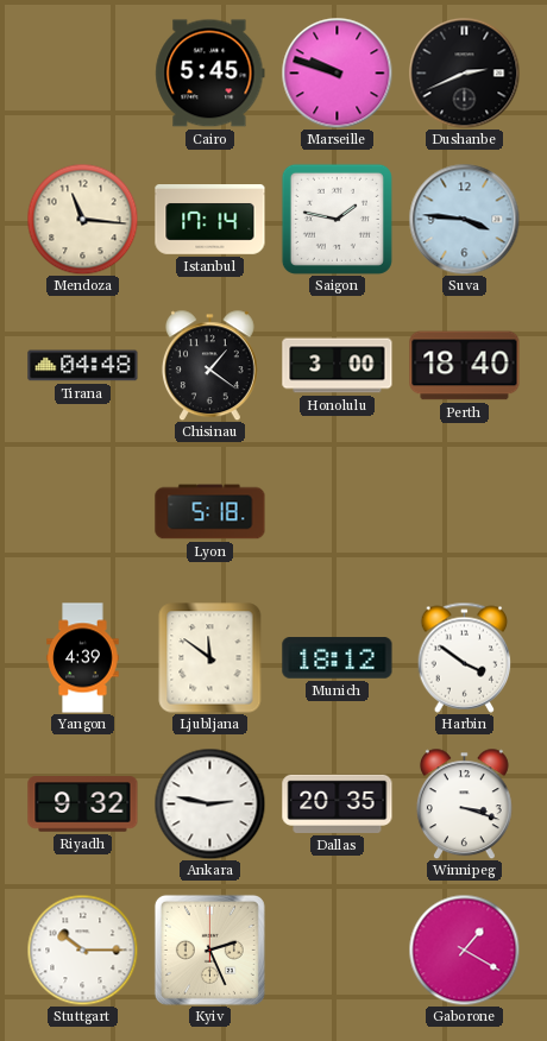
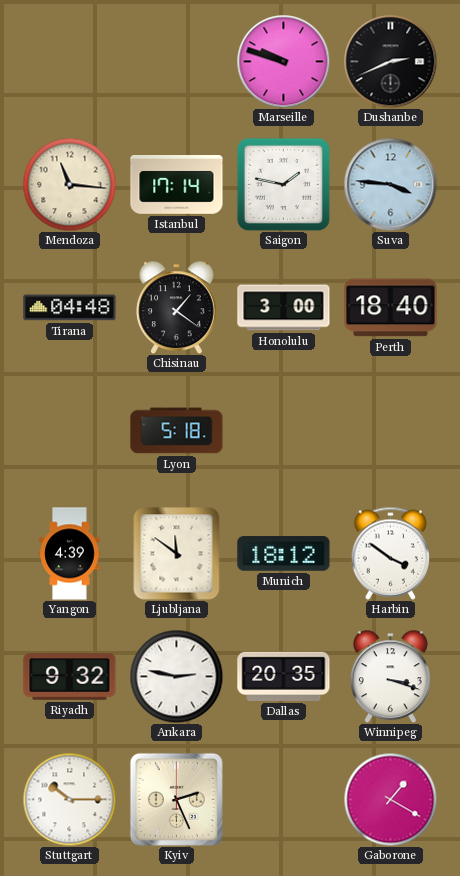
Cairo: 5:45 -> none
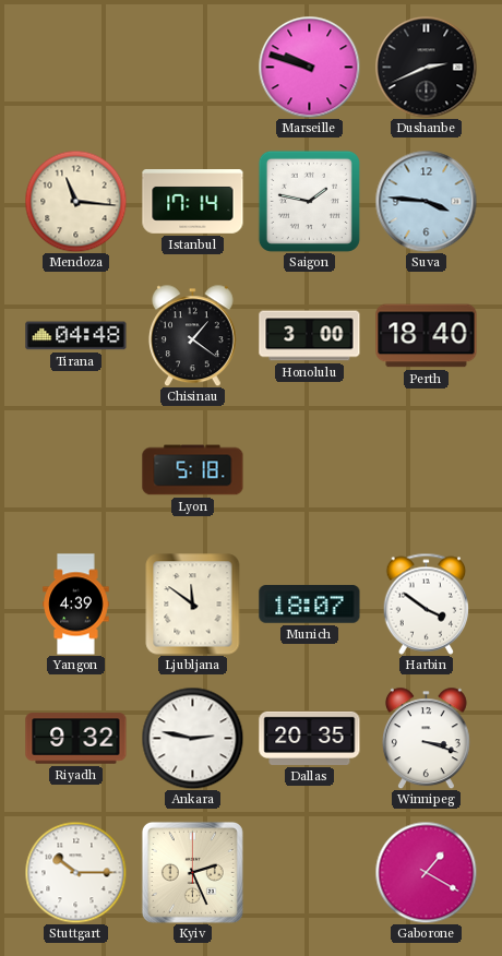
Munich: 18:12 -> 18:07
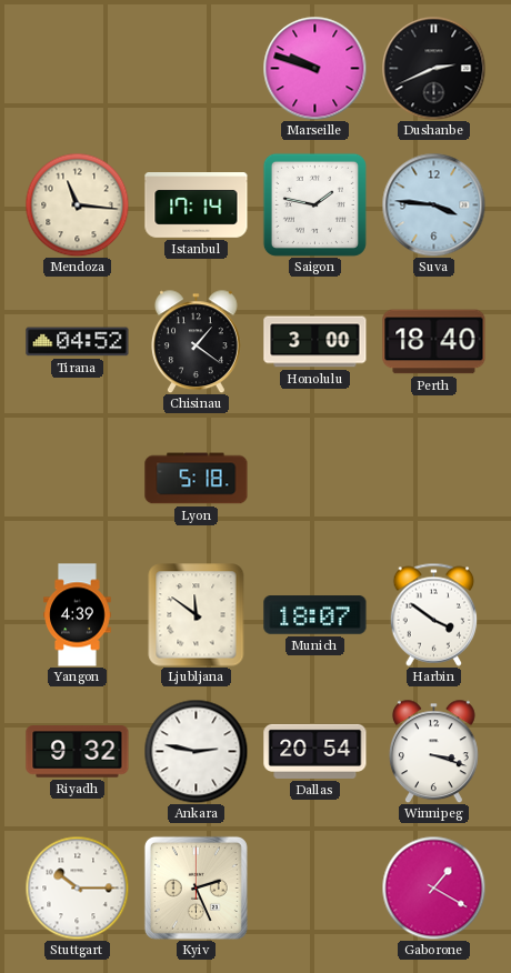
Tirana: 04:48 -> 04:52
Dallas: 20:35 -> 20:54
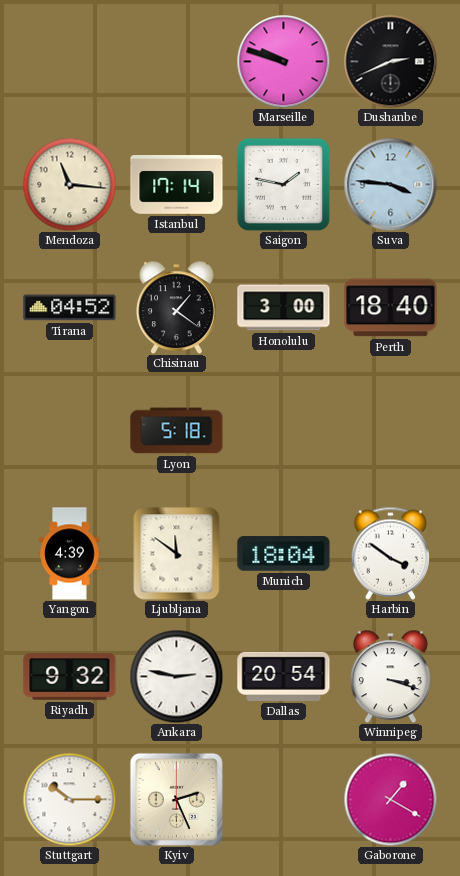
Munich: 18:07 -> 18:04
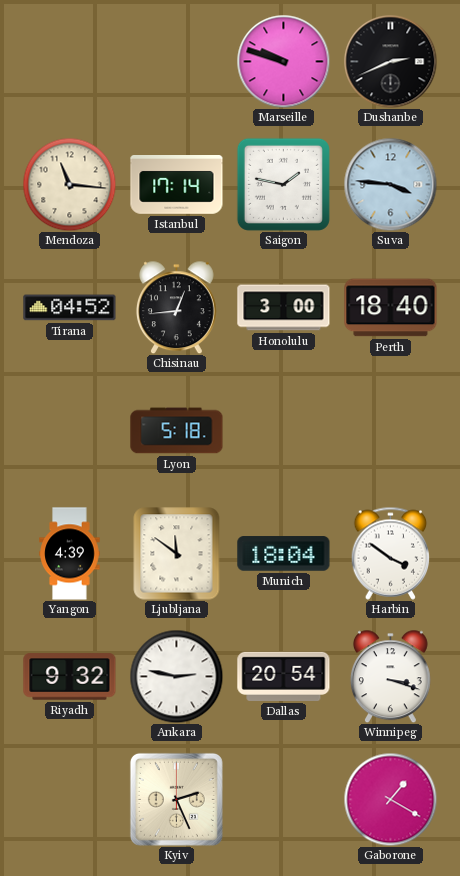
Chisinau: 1:21 -> 12:44
Stuttgart: 10:15 -> none
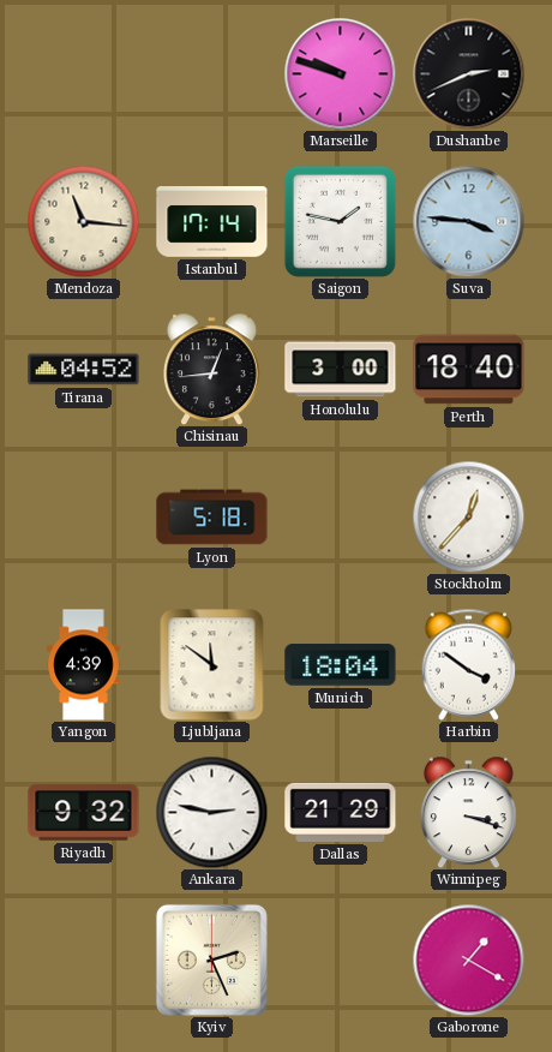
Stockholm: none -> 12:37
Dallas: 20:54 -> 21:29
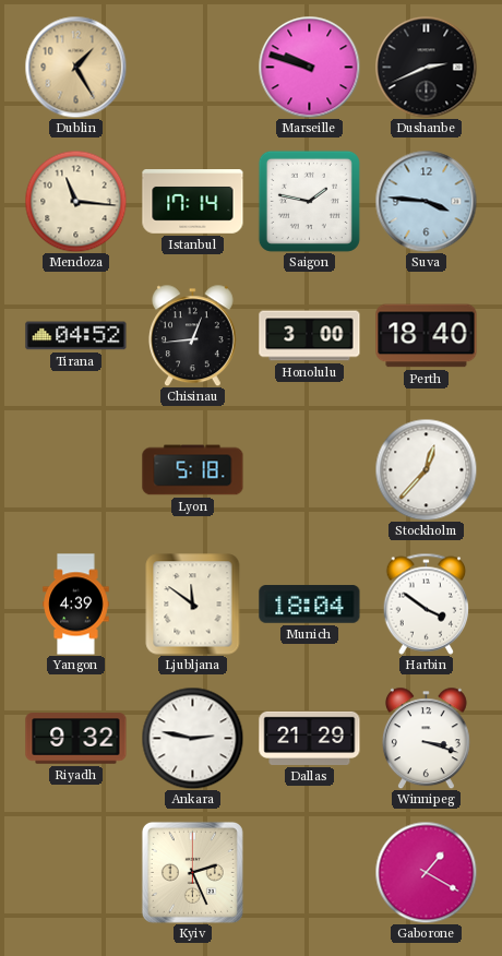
Dublin: none -> 1:25
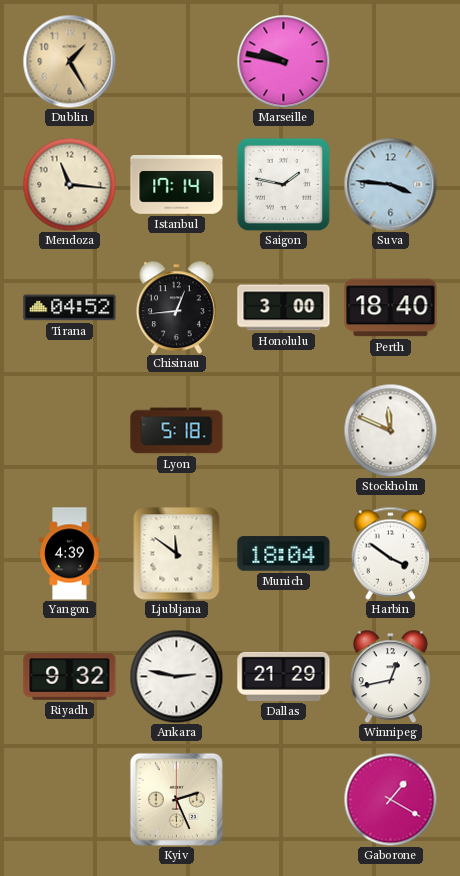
Marseille: 9:48 -> 9:47
Dushanbe: 2:41 -> none
Stockholm: 12:37 -> 11:49
Winnipeg: 3:18 -> 12:43
